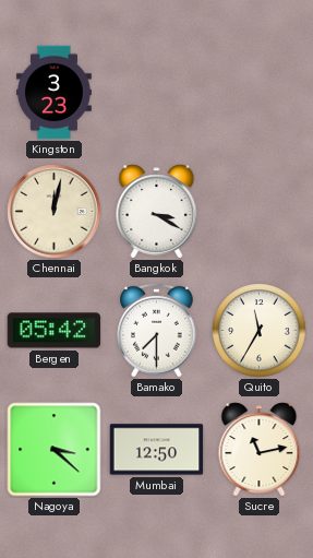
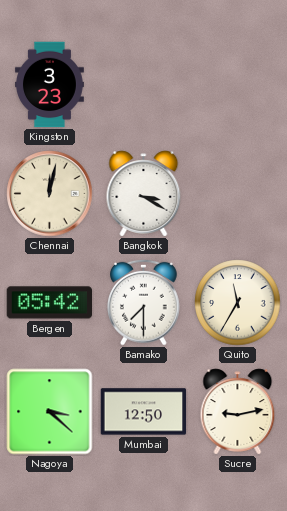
Sucre: 11:13 -> 9:13
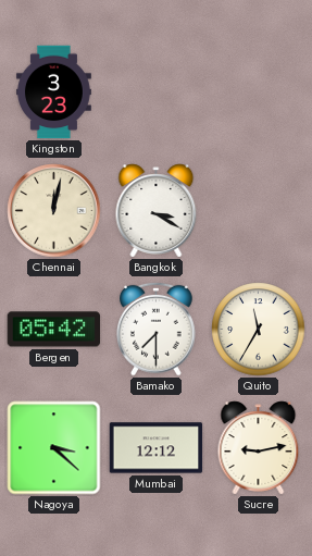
Mumbai: 12:50 -> 12:12
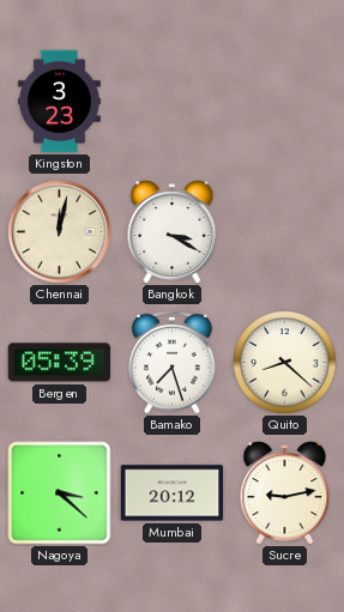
Bergen: 05:42 -> 05:39
Bamako: 7:30 -> 7:27
Quito: 11:35 -> 8:22
Mumbai: 12:12 -> 20:12
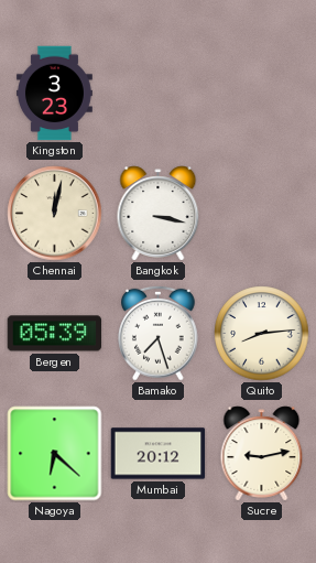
Bangkok: 3:20 -> 3:17
Quito: 8:22 -> 8:14
Nagoya: 3:22 -> 6:22
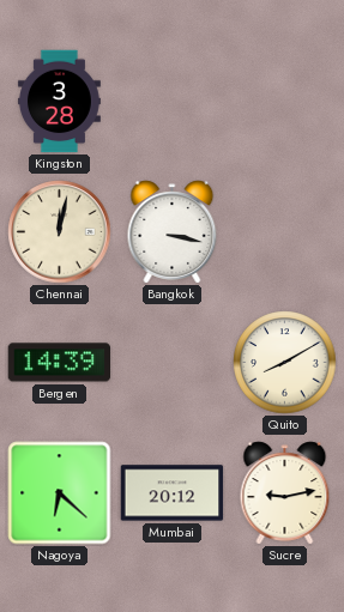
Kingston: 3:23 -> 3:28
Bergen: 05:39 -> 14:39
Bamako: 7:27 -> none
Quito: 8:14 -> 8:10
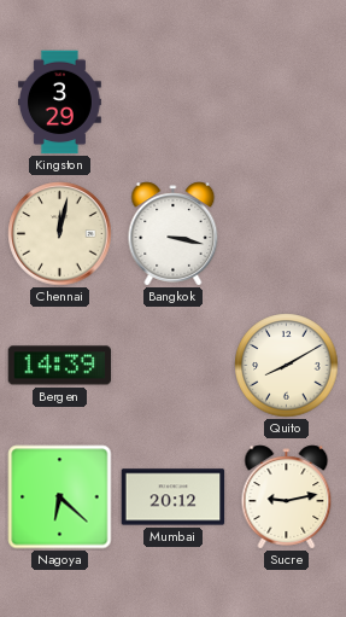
Kingston: 3:28 -> 3:29
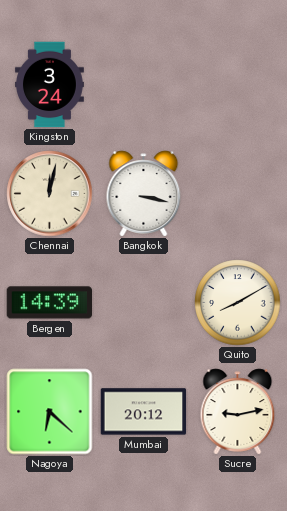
Kingston: 3:29 -> 3:24
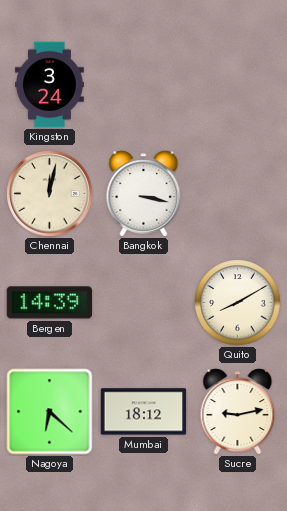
Mumbai: 20:12 -> 18:12
